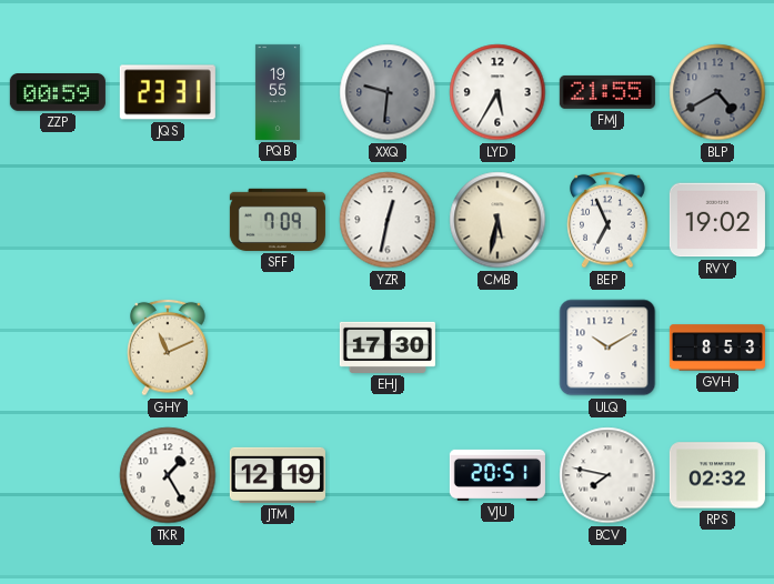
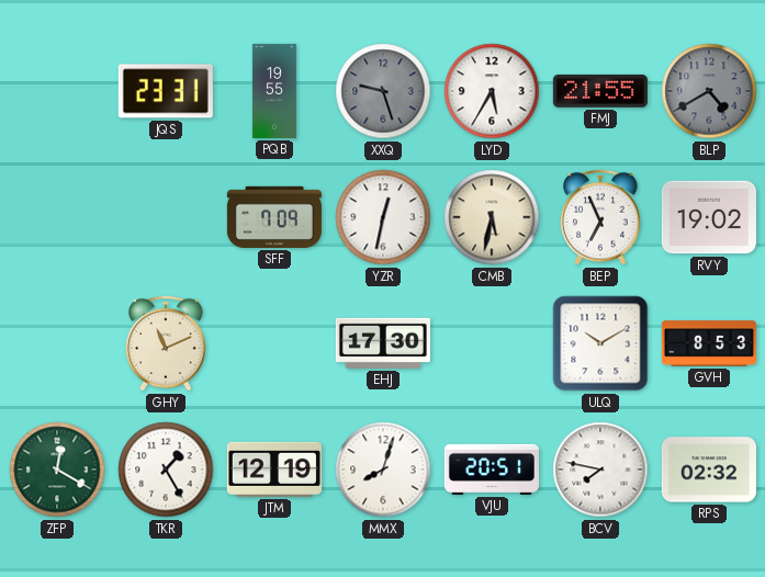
ZZP: 00:59 -> none
XXQ: 9:31 -> 9:27
ZFP: none -> 12:20
MMX: none -> 8:03
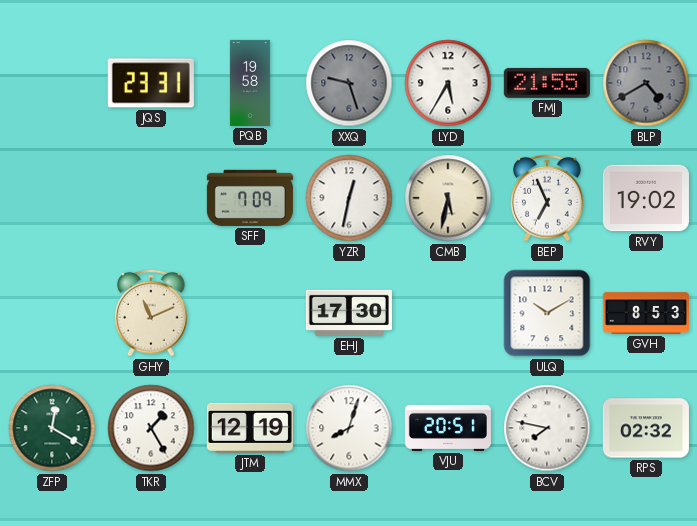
PQB: 19:55 -> 19:58
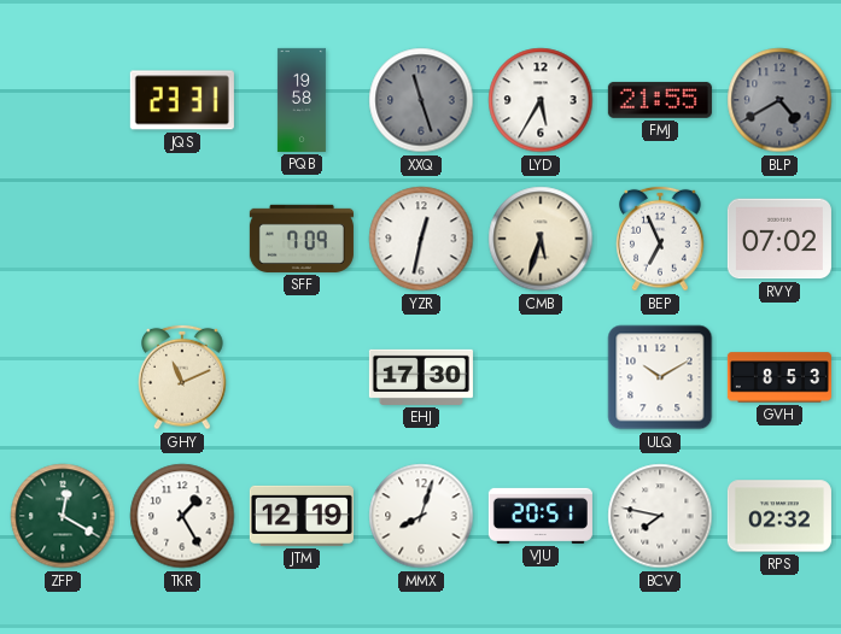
XXQ: 9:27 -> 11:27
CMB: 5:32 -> 5:33
RVY: 19:02 -> 07:02
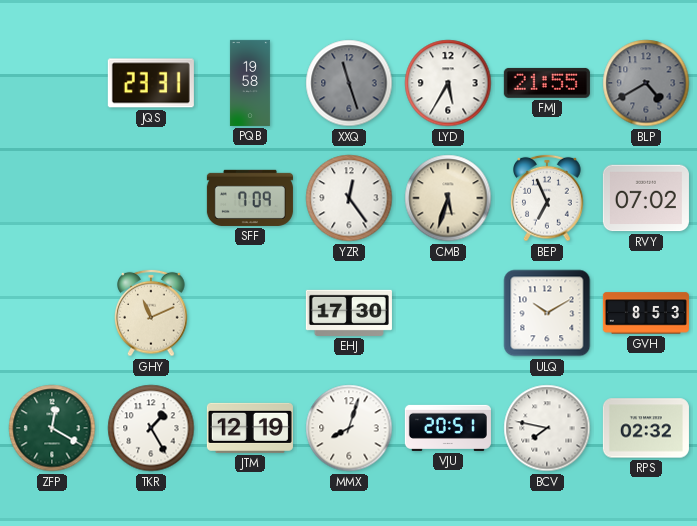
YZR: 12:32 -> 12:24
